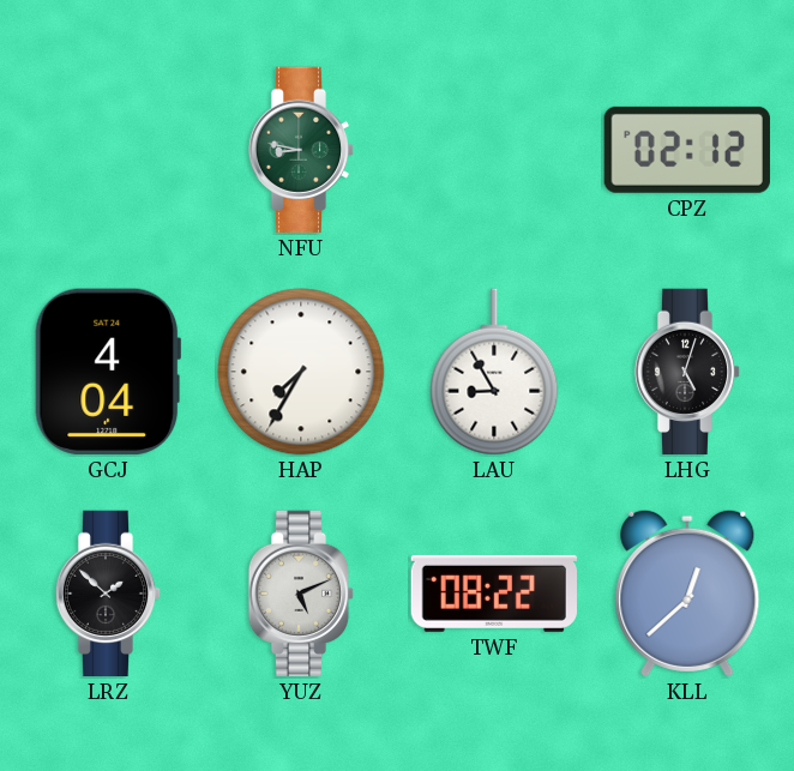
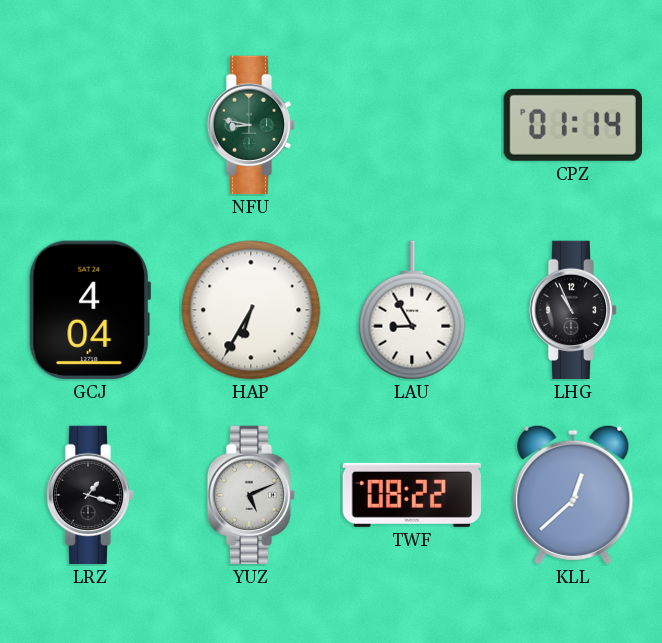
CPZ: 02:12 -> 01:14
HAP: 7:35 -> 6:35
LHG: 5:03 -> 10:56
LRZ: 1:52 -> 1:18
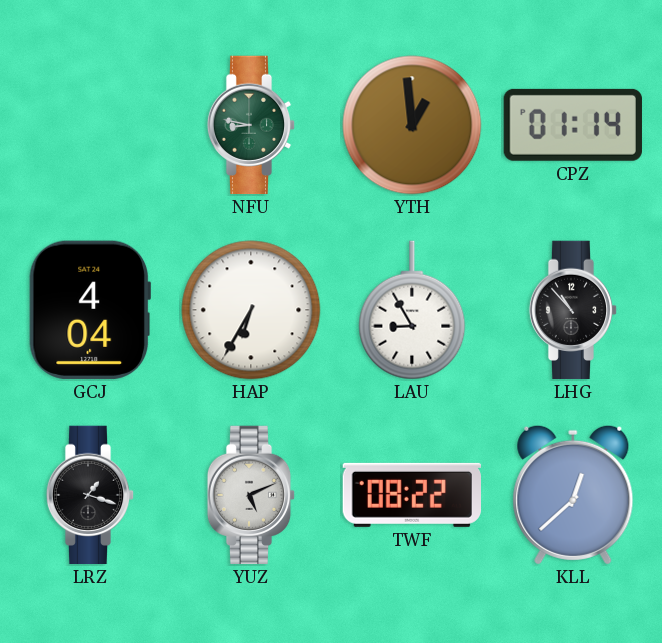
YTH: none -> 12:59
LHG: 10:56 -> 10:53
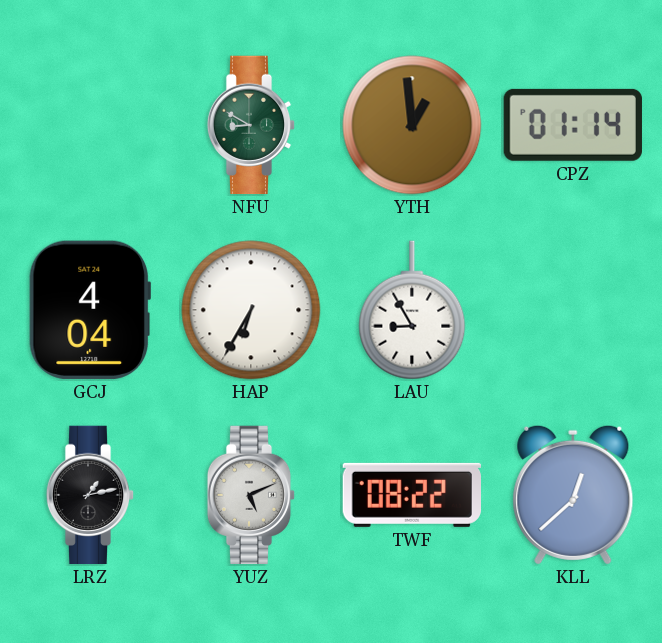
NFU: 8:47 -> 8:50
LHG: 10:53 -> none
LRZ: 1:18 -> 1:13
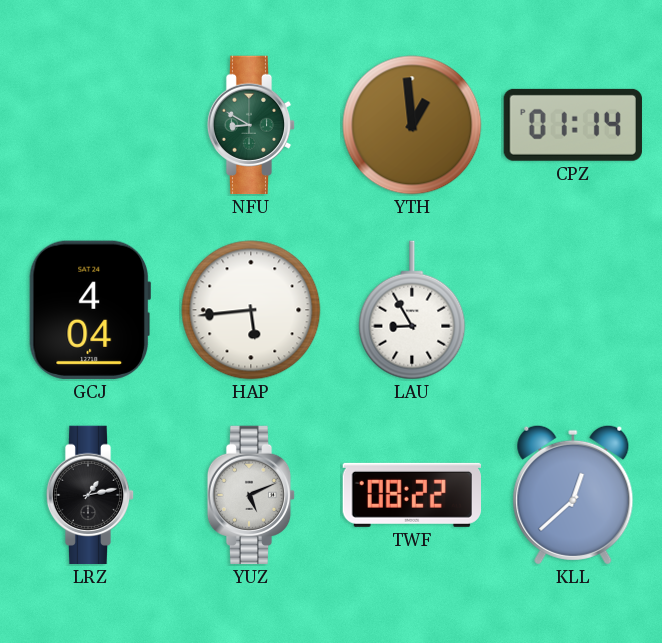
HAP: 6:35 -> 5:44
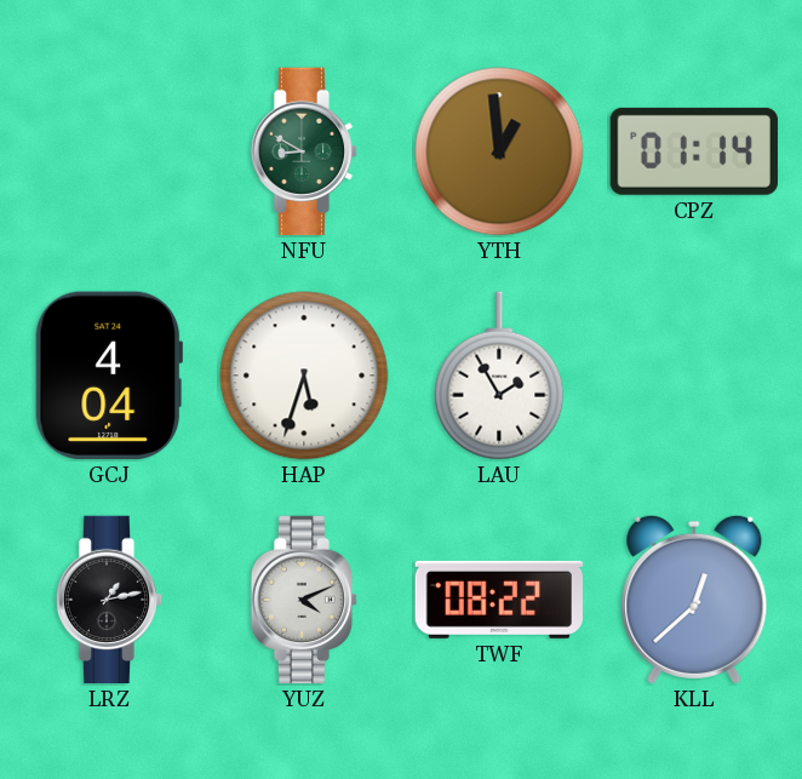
HAP: 5:44 -> 5:33
LAU: 8:55 -> 1:55
YUZ: 5:11 -> 4:11
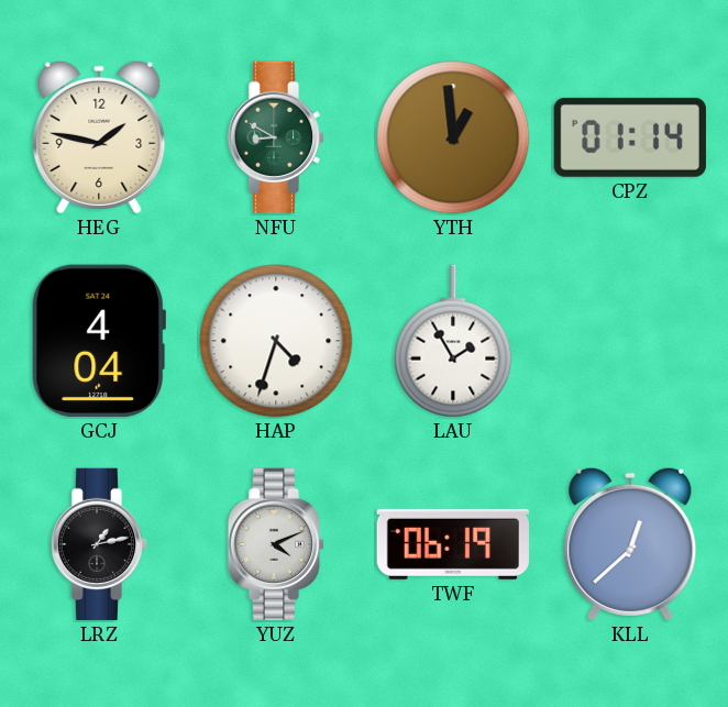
HEG: none -> 1:47
HAP: 5:33 -> 4:33
TWF: 08:22 -> 06:19
